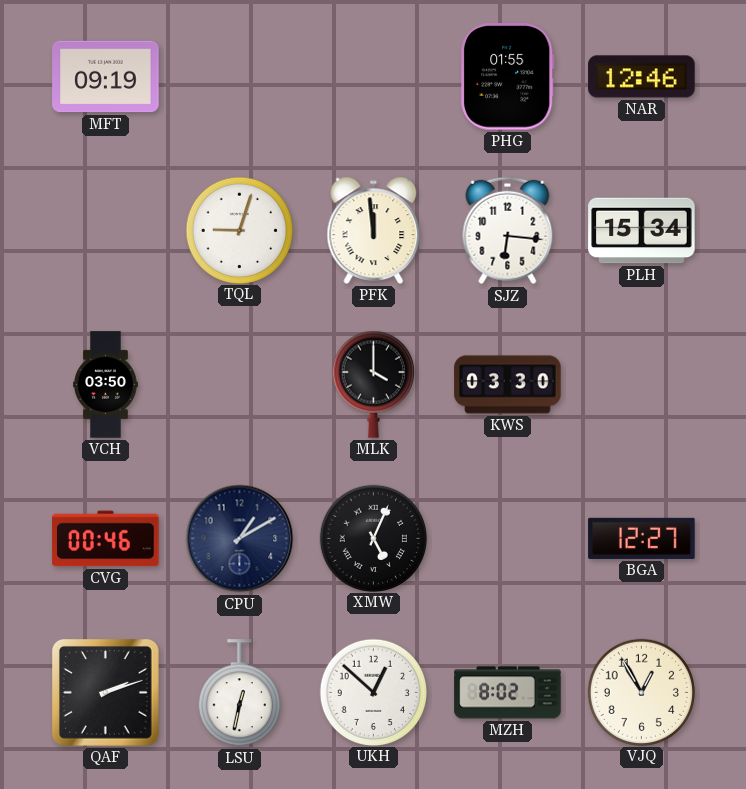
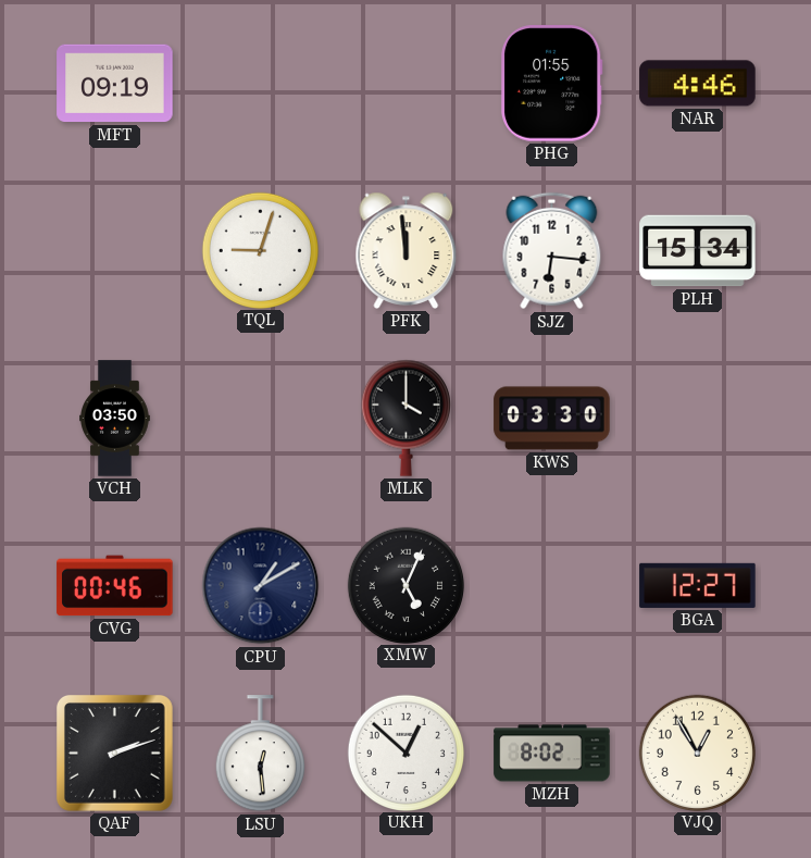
NAR: 12:46 -> 4:46
LSU: 12:32 -> 12:29
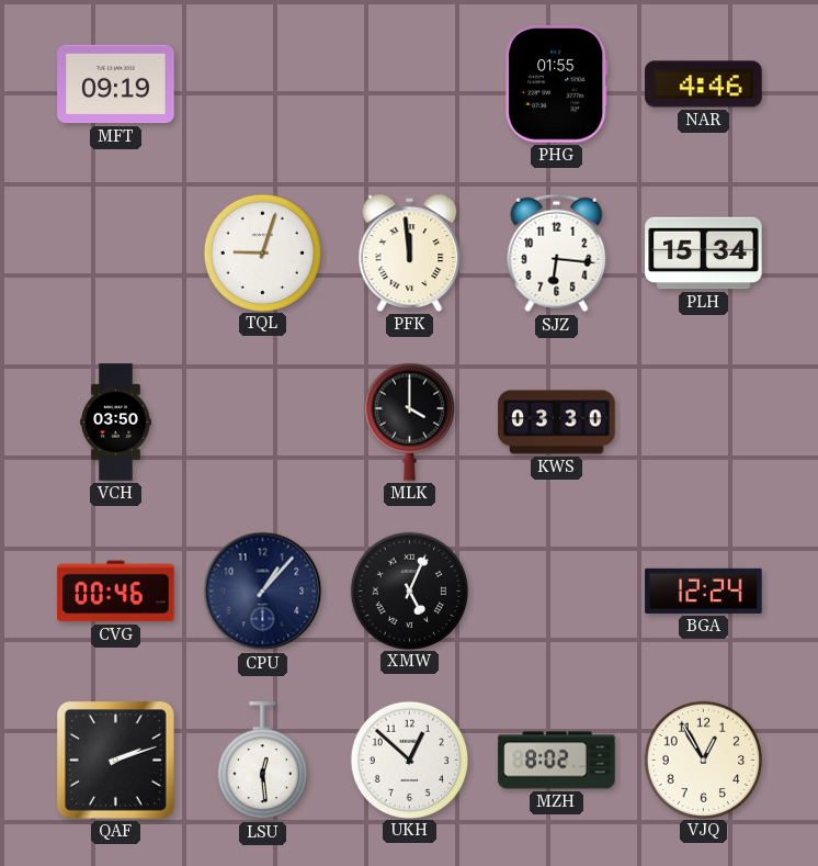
CPU: 1:10 -> 1:07
BGA: 12:27 -> 12:24
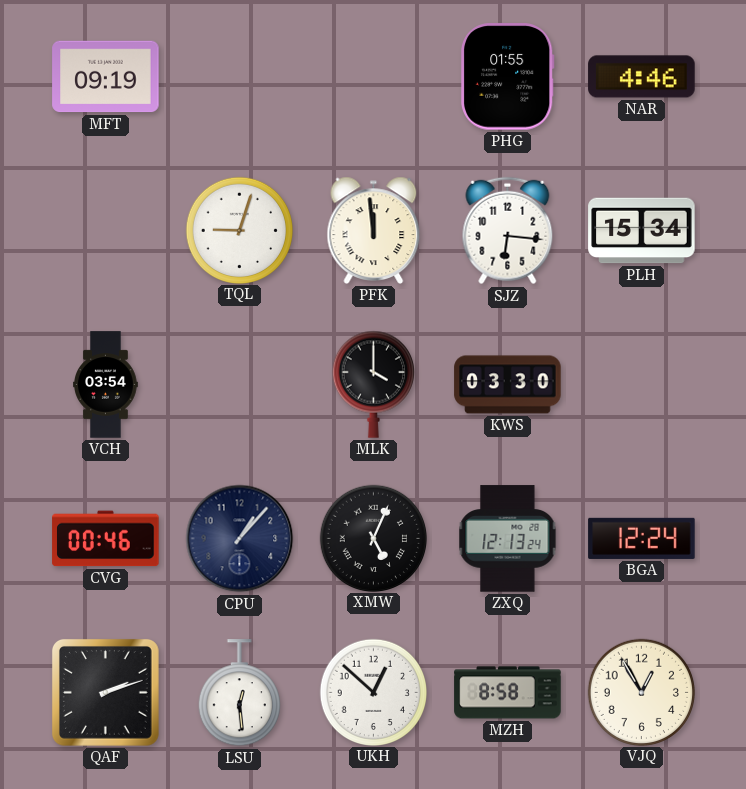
VCH: 03:50 -> 03:54
ZXQ: none -> 12:13
MZH: 8:02 -> 8:58
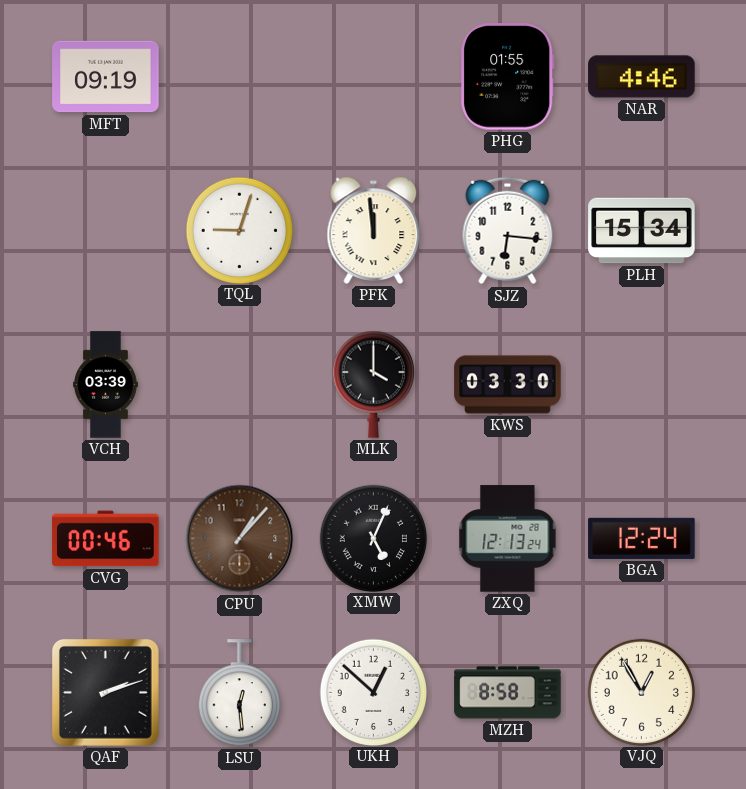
VCH: 03:54 -> 03:39
CPU dial: navy -> brown
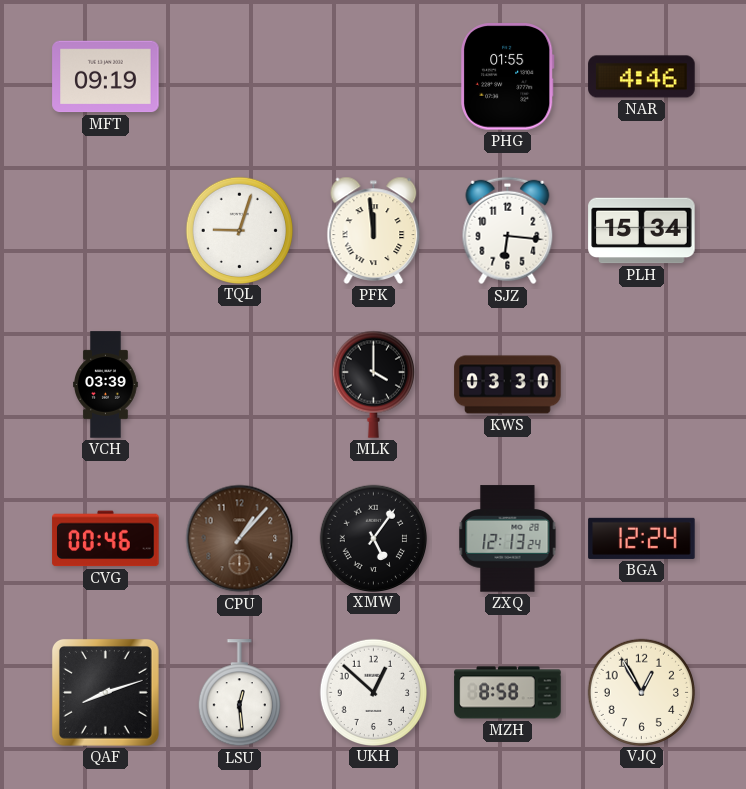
XMW: 5:04 -> 5:06
QAF: 2:12 -> 8:12
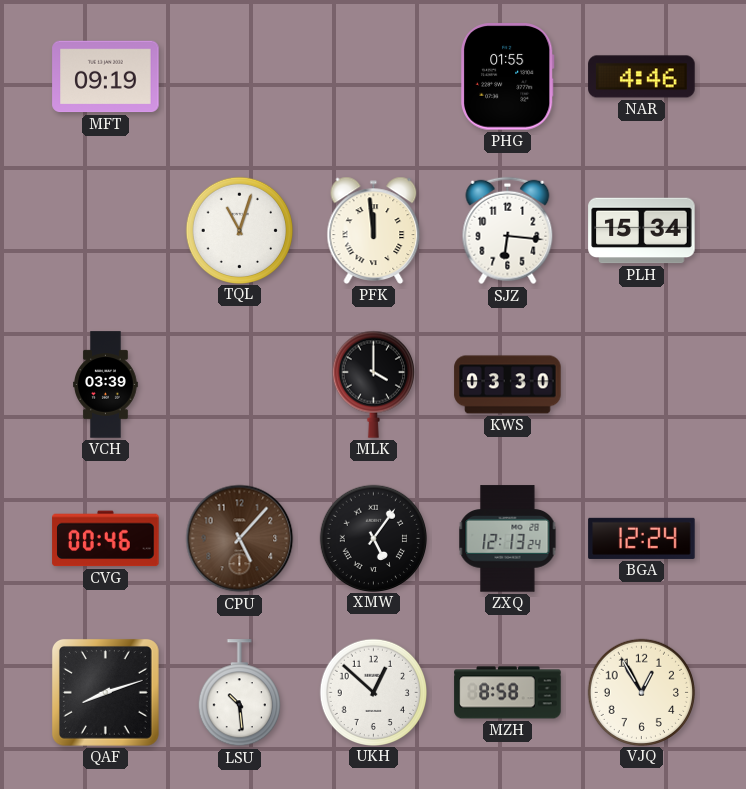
TQL: 9:03 -> 11:03
CPU: 1:07 -> 5:07
LSU: 12:29 -> 10:29
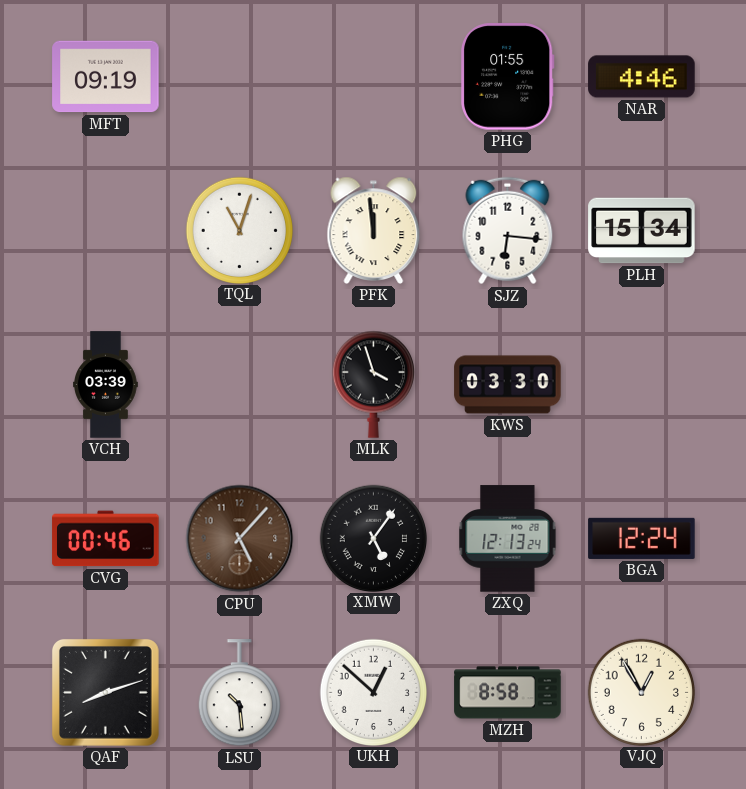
MLK: 4:00 -> 3:57
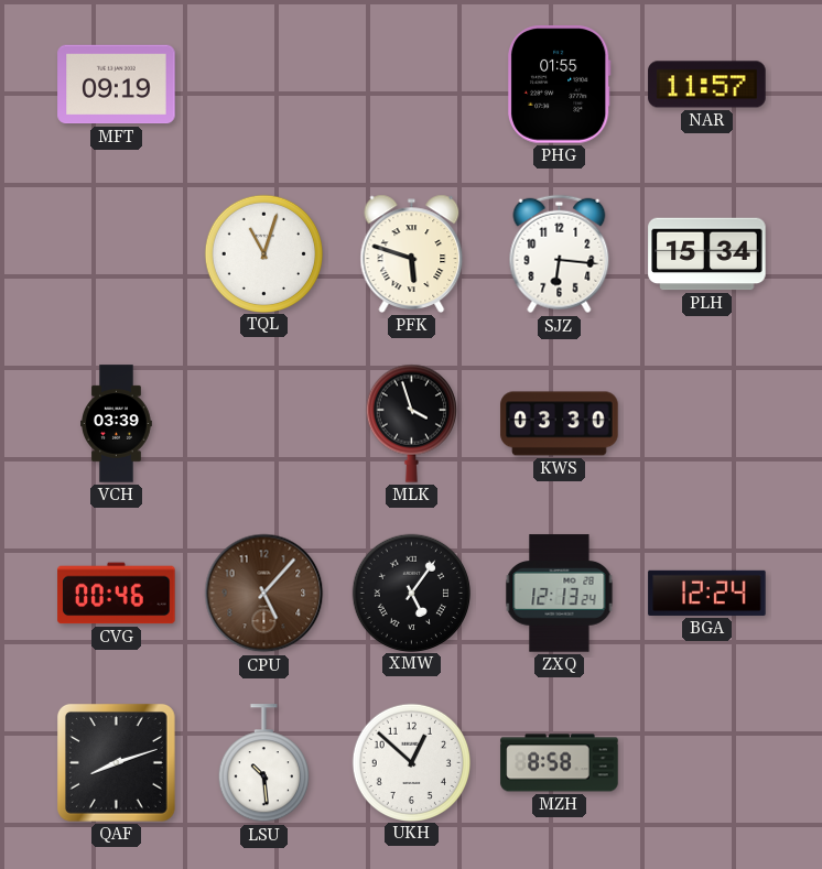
NAR: 4:46 -> 11:57
PFK: 11:59 -> 5:48
VJQ: 12:55 -> none
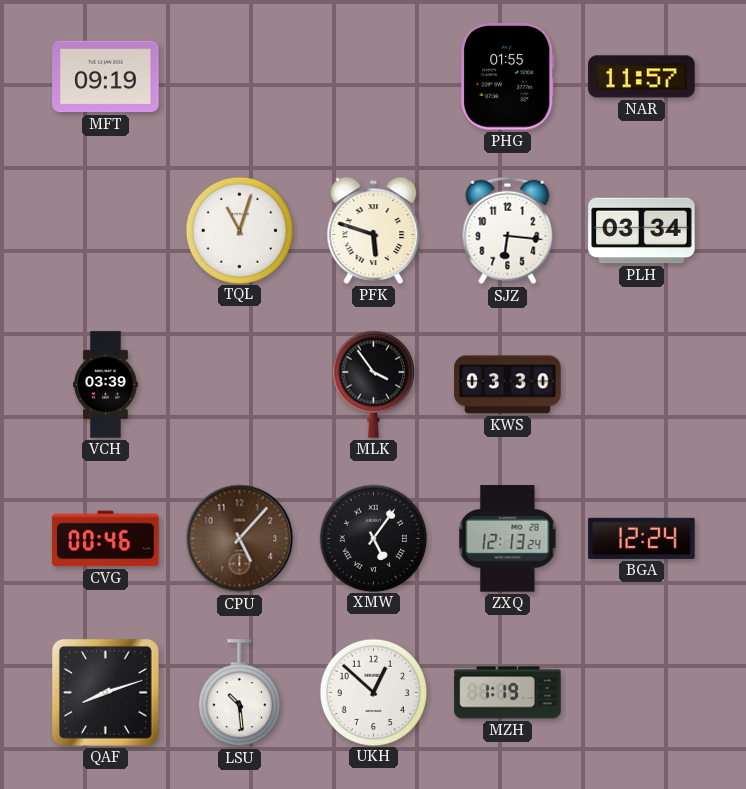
PLH: 15:34 -> 03:34
MLK: 3:57 -> 3:54
MZH: 8:58 -> 1:19
